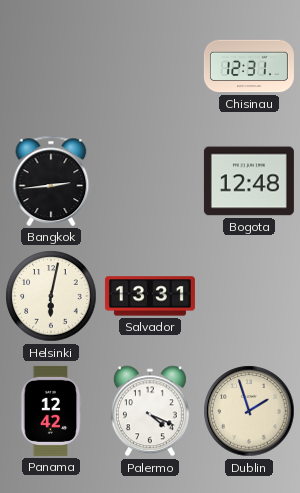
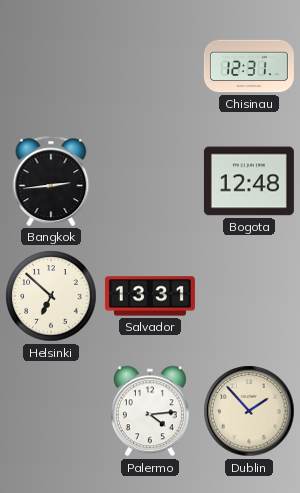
Helsinki: 6:02 -> 6:52
Panama: 12:42 -> none
Palermo: 4:19 -> 4:14
Dublin: 1:57 -> 1:53
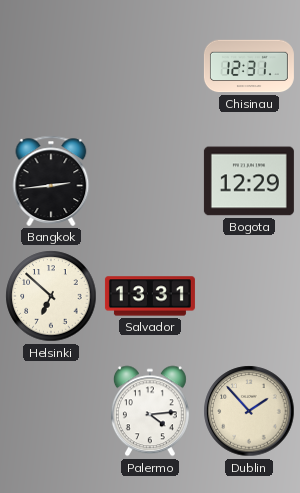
Bogota: 12:48 -> 12:29
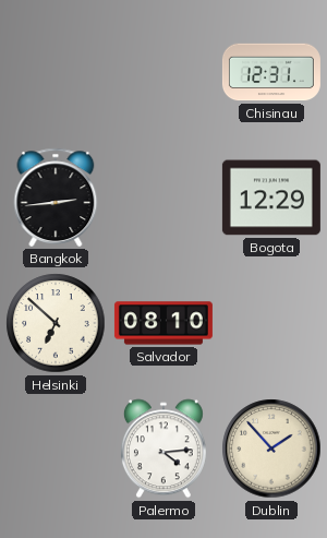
Salvador: 13:31 -> 08:10
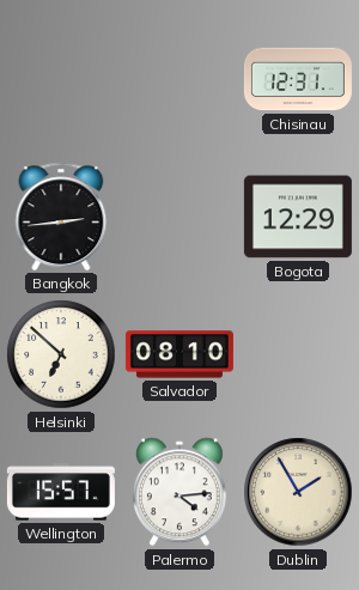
Wellington: none -> 15:57
Dublin: 1:53 -> 1:55
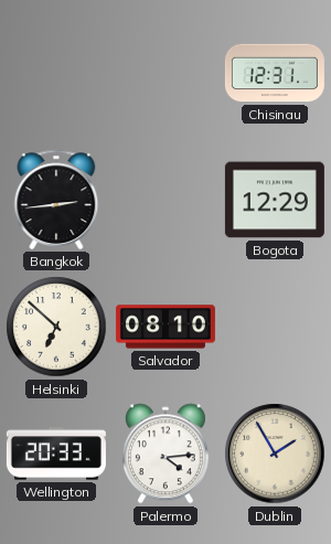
Wellington: 15:57 -> 20:33
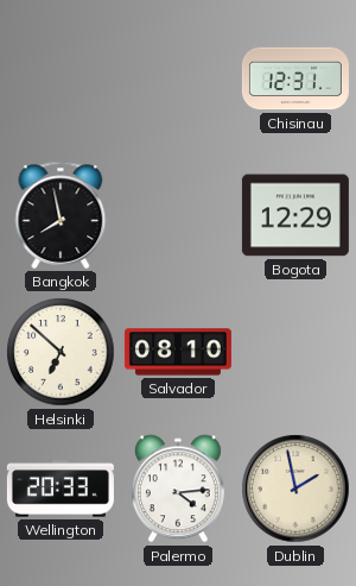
Bangkok: 2:44 -> 7:58
Dublin: 1:55 -> 1:58
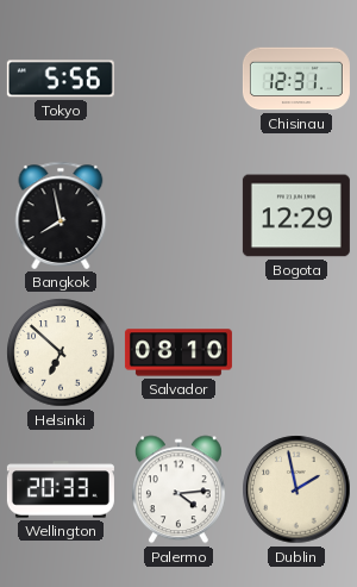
Tokyo: none -> 5:56
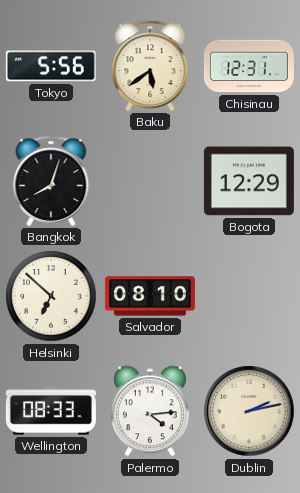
Baku: none -> 5:39
Bangkok: 7:58 -> 8:03
Wellington: 20:33 -> 08:33
Dublin: 1:58 -> 2:13
